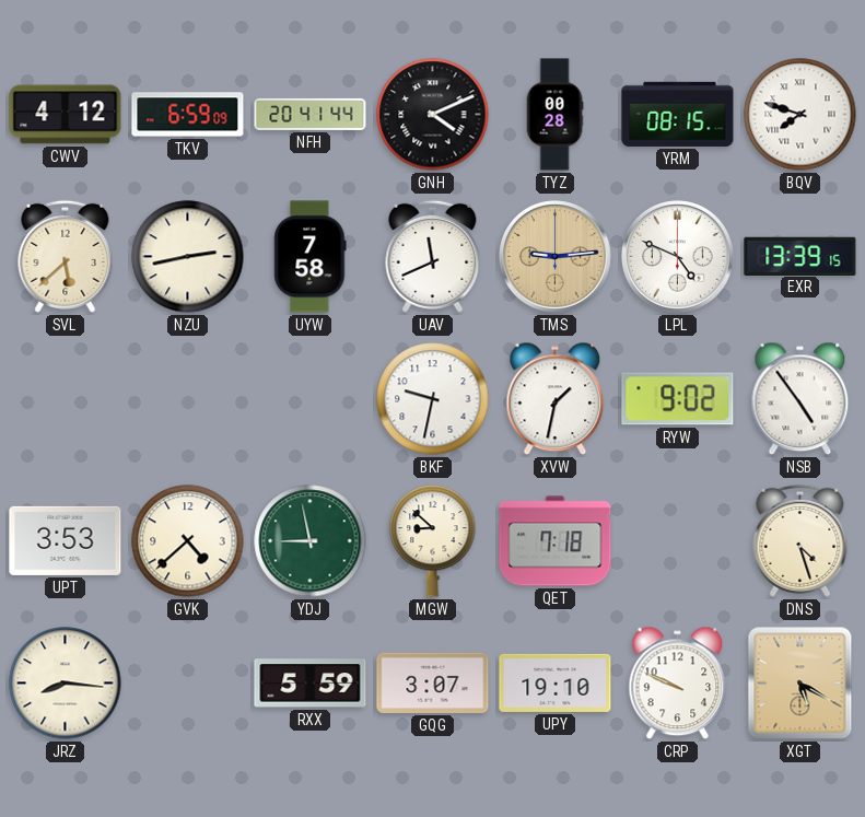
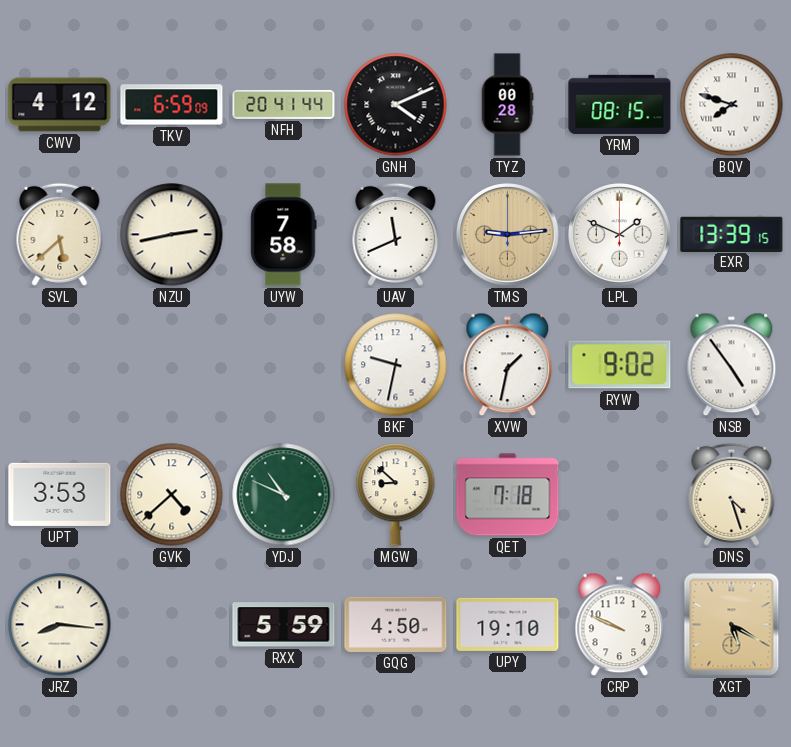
LPL: 4:49 -> 1:49
YDJ: 8:58 -> 10:49
GQG: 3:07 -> 4:50
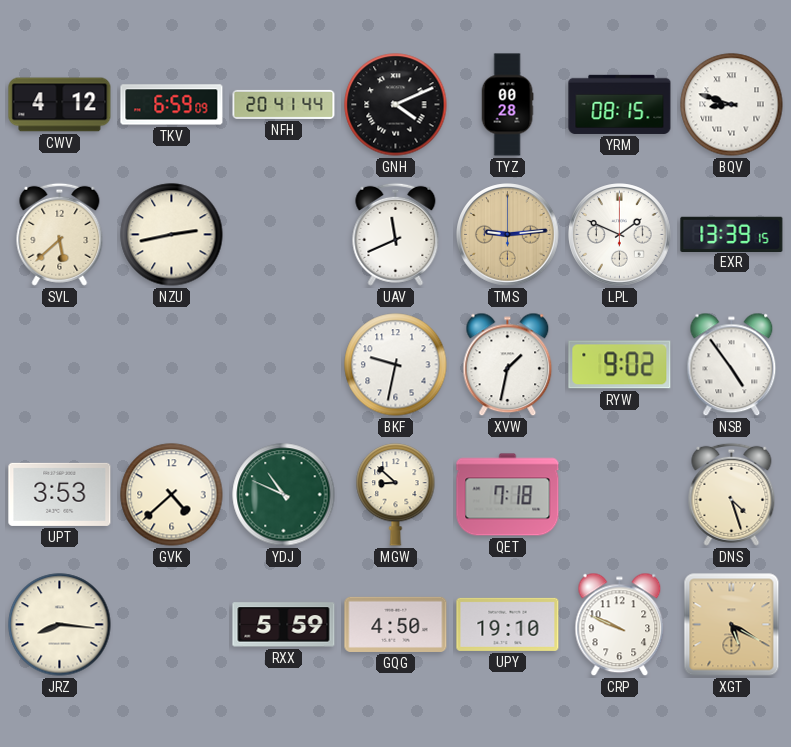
BQV: 7:48 -> 8:48
UYW: 7:58 -> none
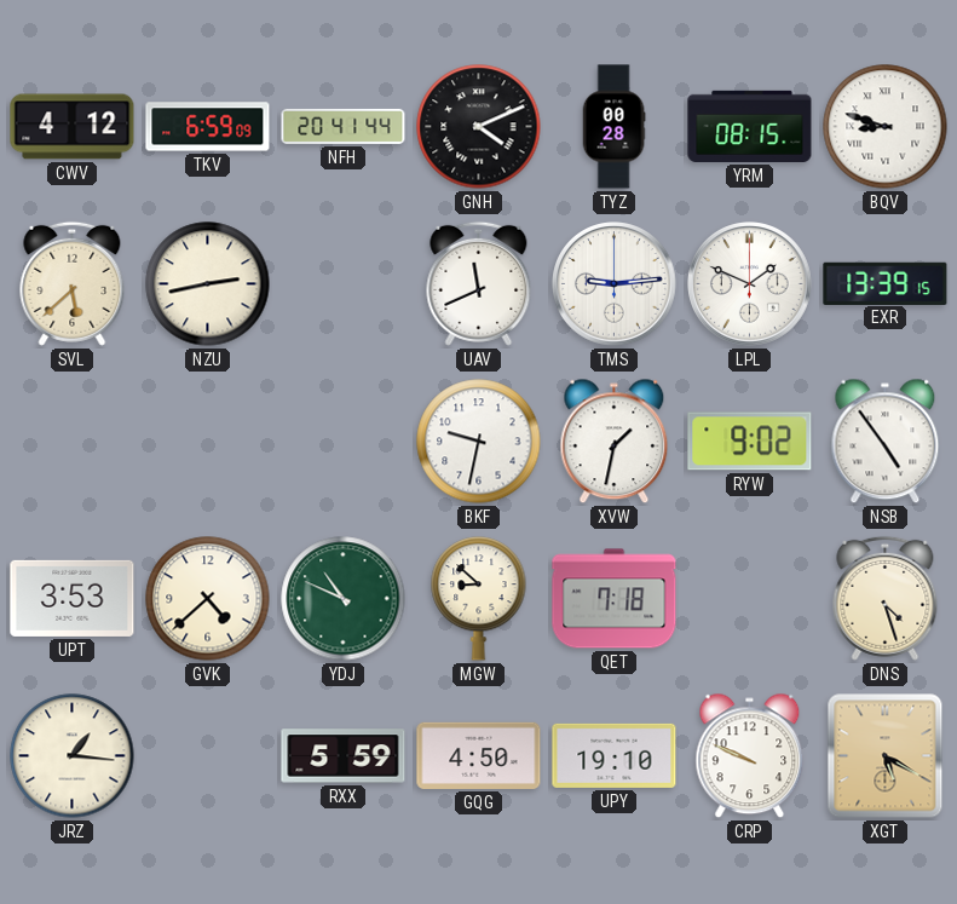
TMS dial: champagne -> white
JRZ: 8:16 -> 1:16
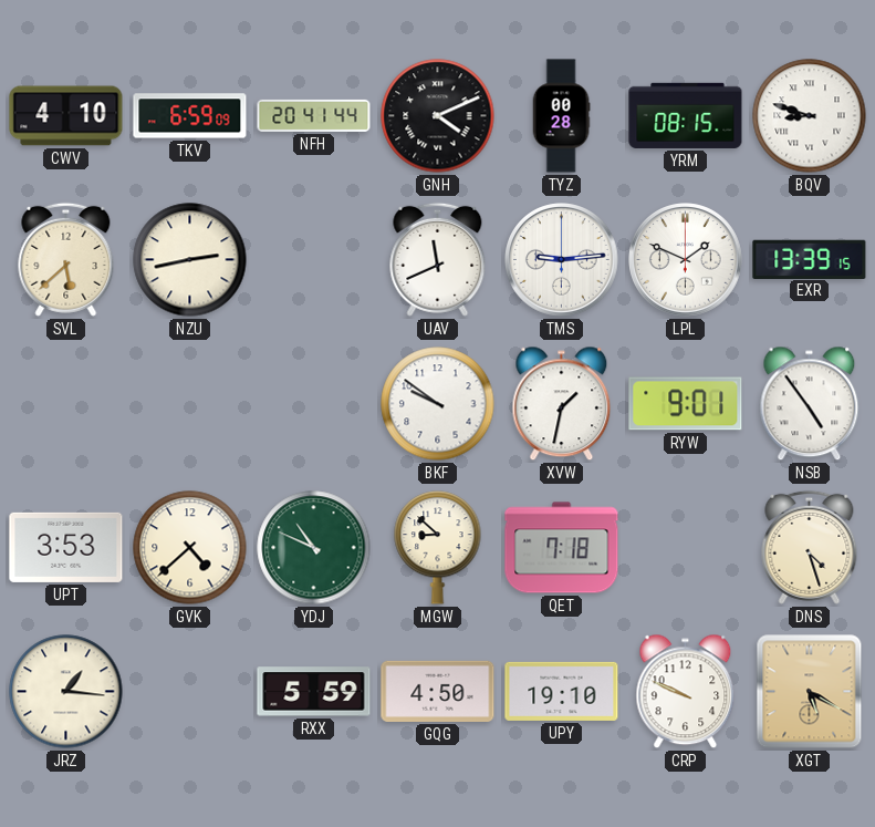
CWV: 4:12 -> 4:10
BKF: 9:32 -> 9:51
RYW: 9:02 -> 9:01
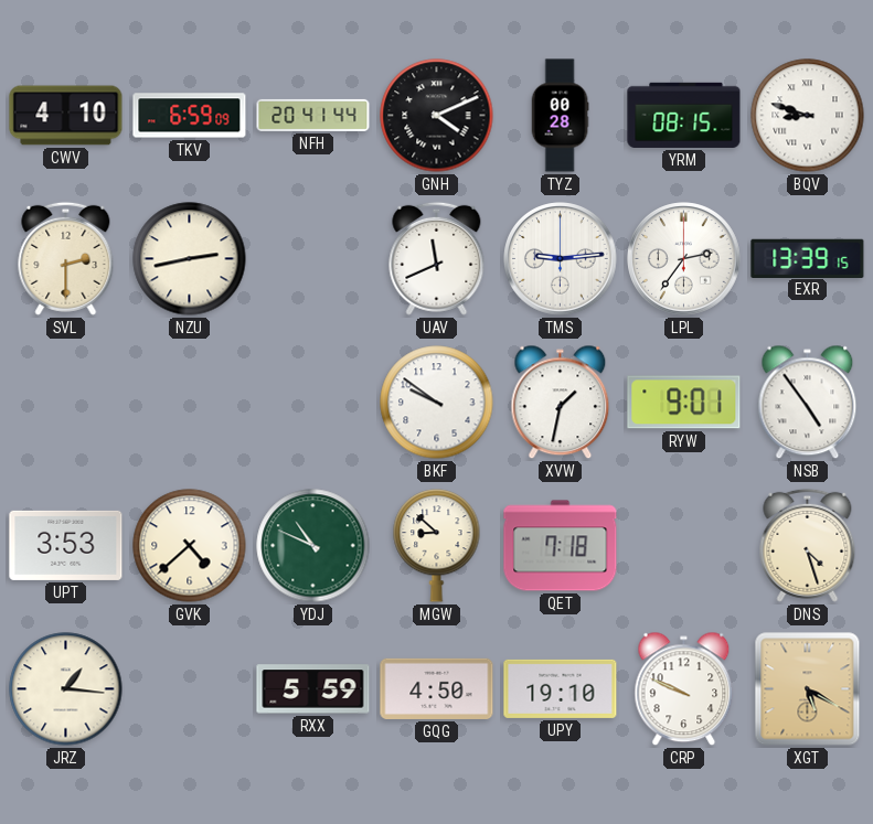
SVL: 5:38 -> 2:30
LPL: 1:49 -> 2:36
